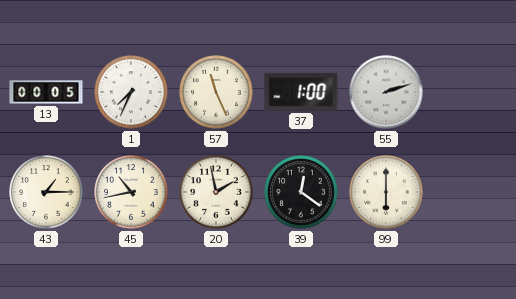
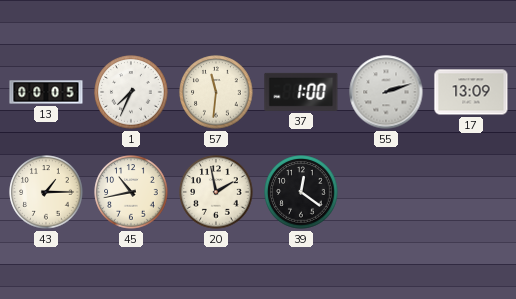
57: 11:26 -> 11:31
17: none -> 13:09
99: 6:00 -> none
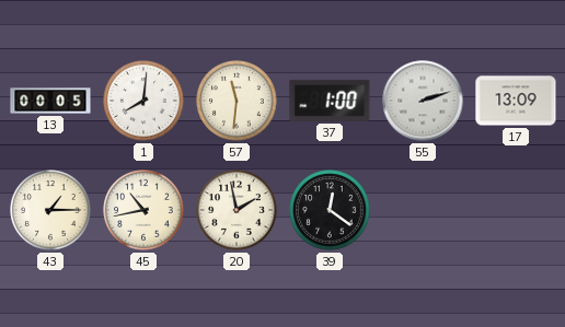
1: 7:34 -> 8:01
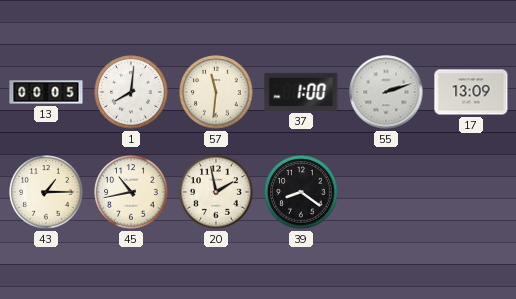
39: 12:21 -> 8:21
